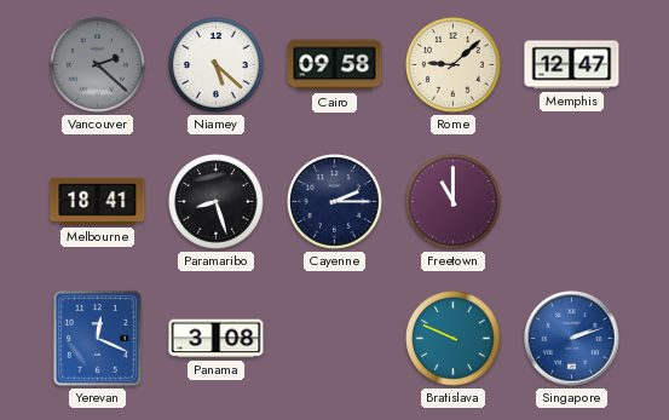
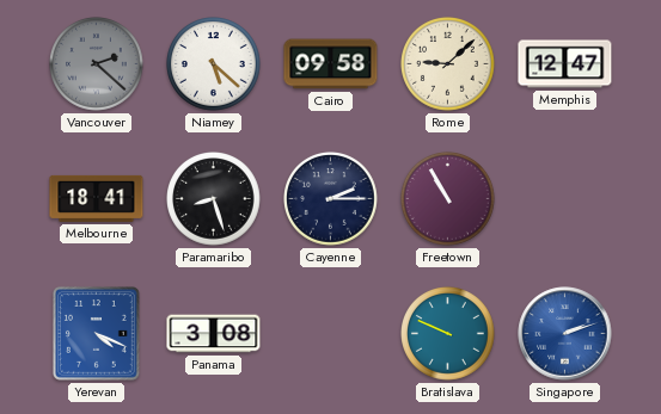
Freetown: 11:00 -> 10:55
Yerevan: 12:19 -> 4:19
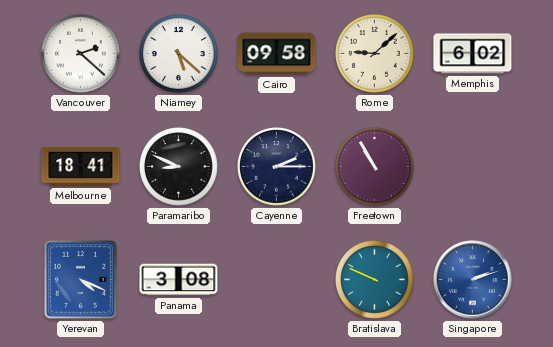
Vancouver dial: grey -> white
Memphis: 12:47 -> 6:02
Paramaribo: 8:27 -> 8:49
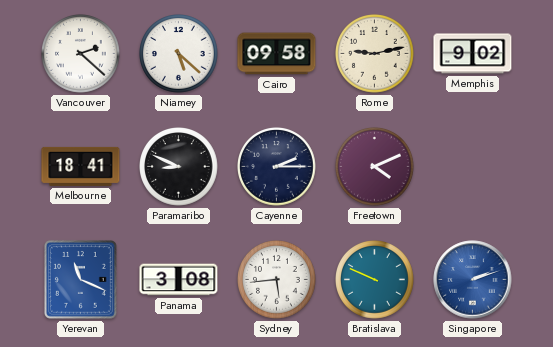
Rome: 9:08 -> 9:13
Memphis: 6:02 -> 9:02
Freetown: 10:55 -> 4:11
Yerevan: 4:19 -> 11:19
Sydney: none -> 5:44
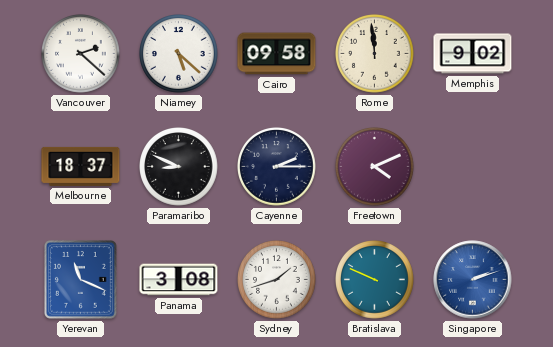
Rome: 9:13 -> 11:59
Melbourne: 18:41 -> 18:37
Sydney: 5:44 -> 1:42
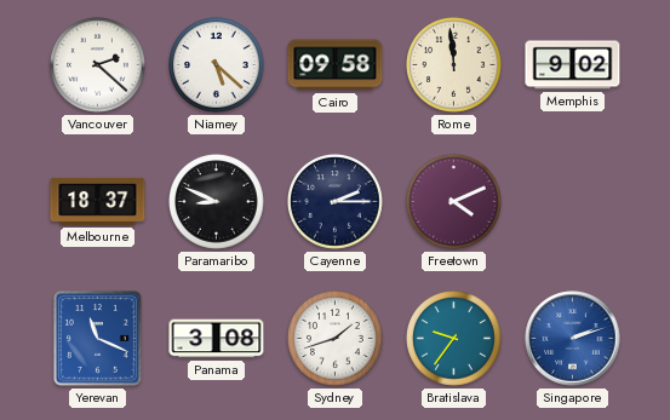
Bratislava: 9:49 -> 9:36
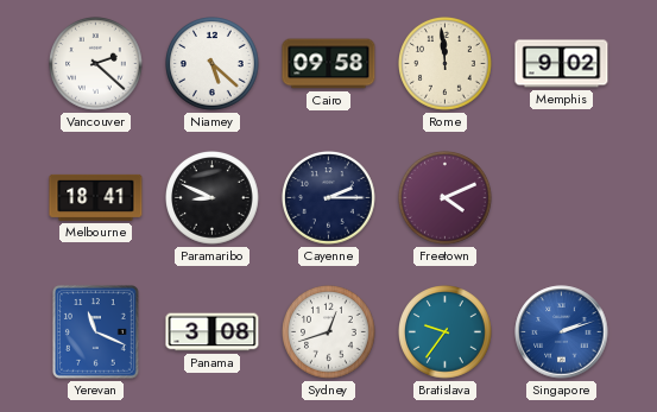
Melbourne: 18:37 -> 18:41
Sydney: 1:42 -> 12:42
